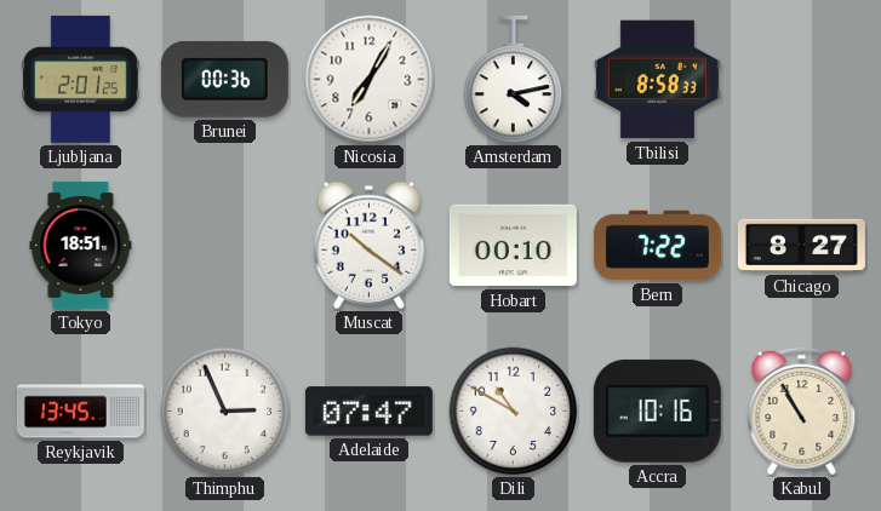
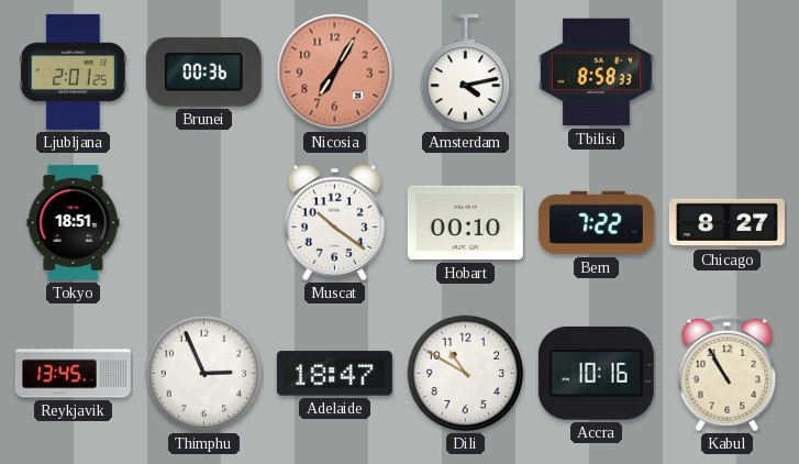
Nicosia dial: white -> salmon
Adelaide: 07:47 -> 18:47
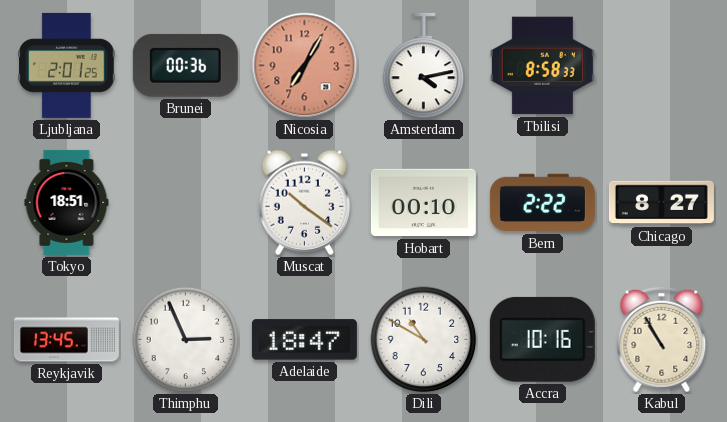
Bern: 7:22 -> 2:22
